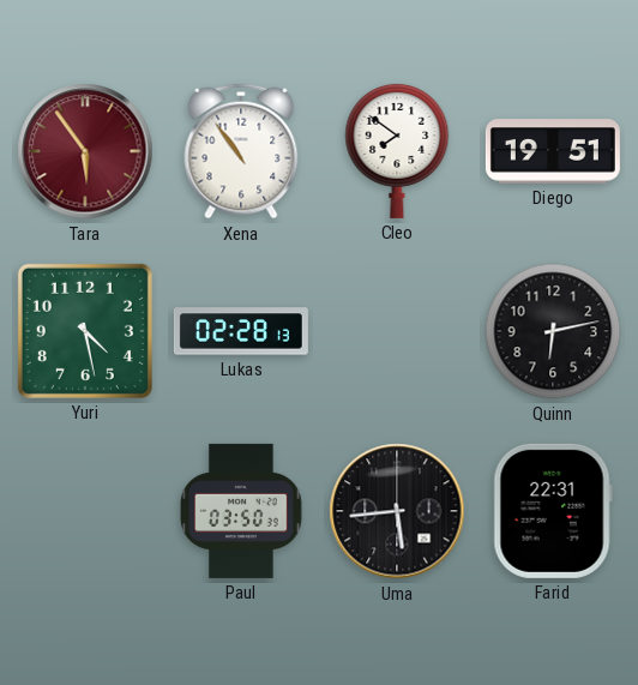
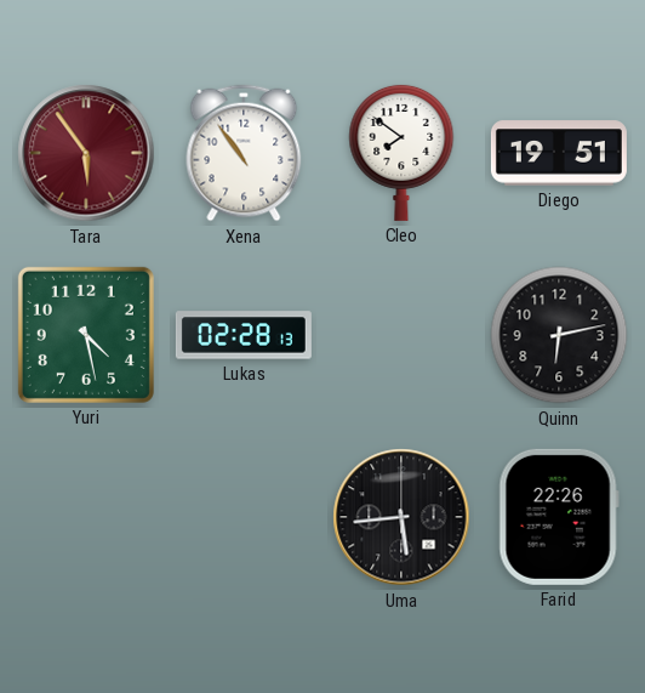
Paul: 03:50 -> none
Farid: 22:31 -> 22:26
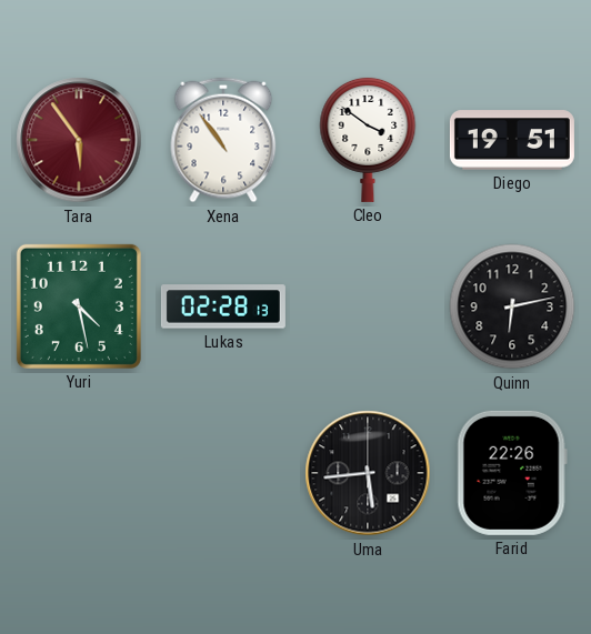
Cleo: 7:51 -> 3:51
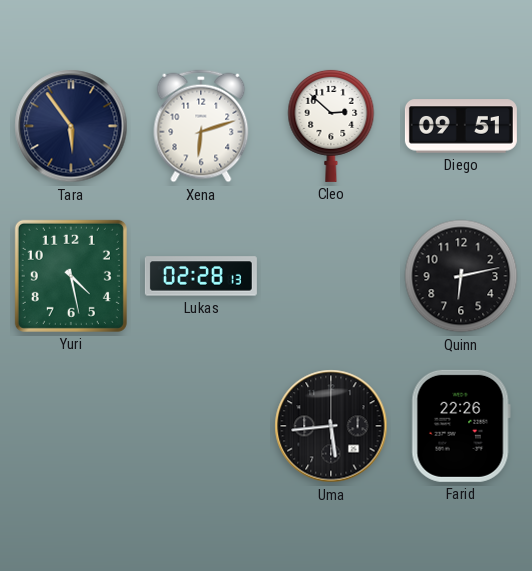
Tara dial: burgundy -> navy
Xena: 10:54 -> 6:12
Cleo: 3:51 -> 2:52
Diego: 19:51 -> 09:51
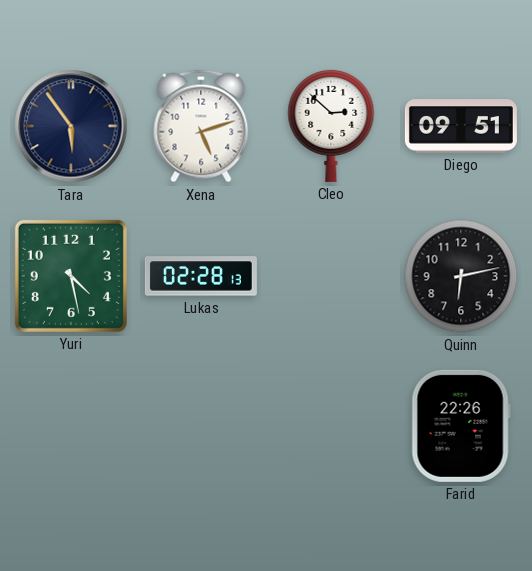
Xena: 6:12 -> 5:12
Uma: 5:44 -> none
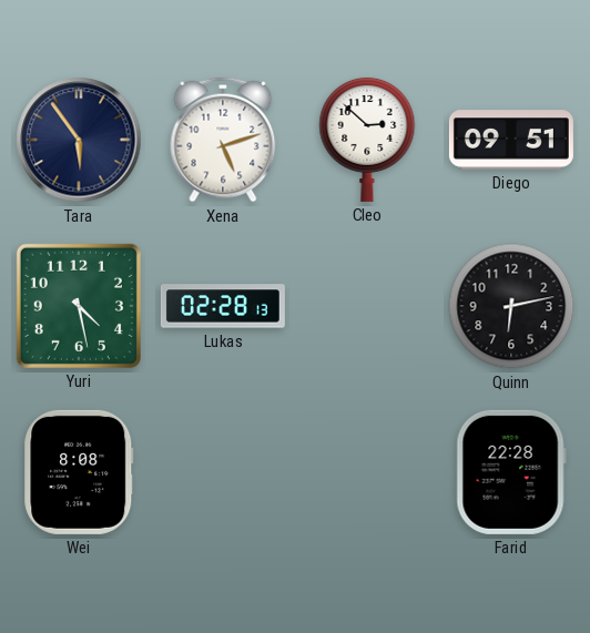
Wei: none -> 8:08
Farid: 22:26 -> 22:28
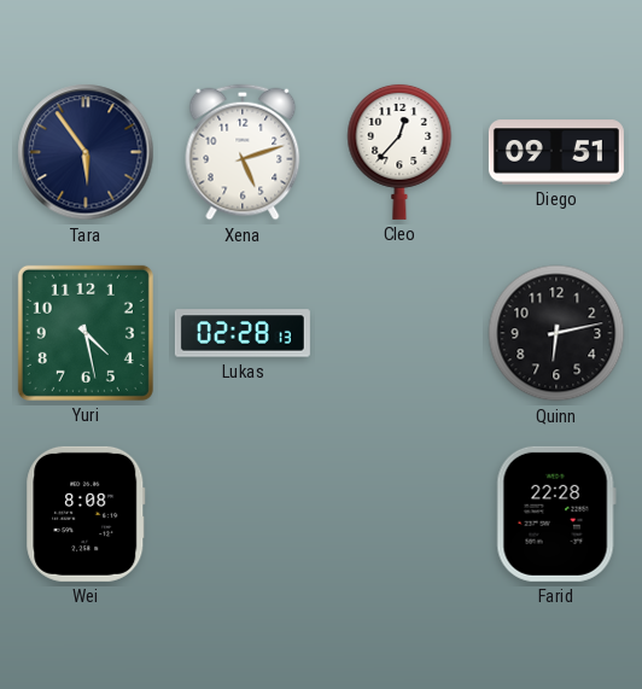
Cleo: 2:52 -> 12:37
